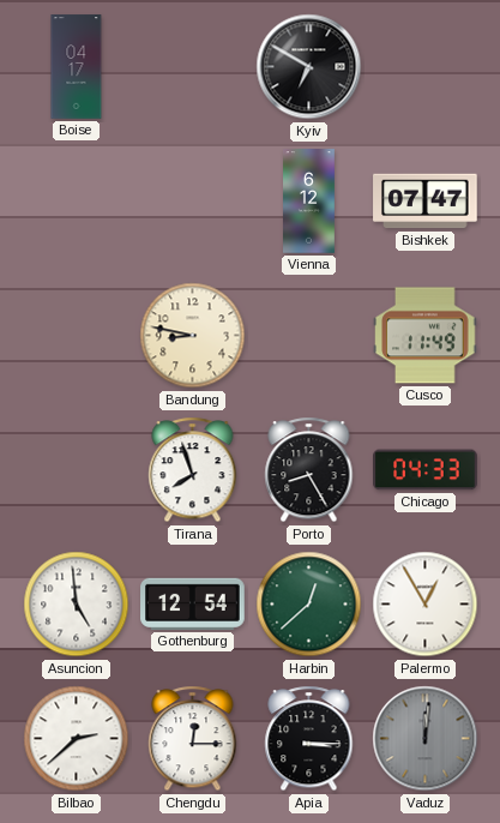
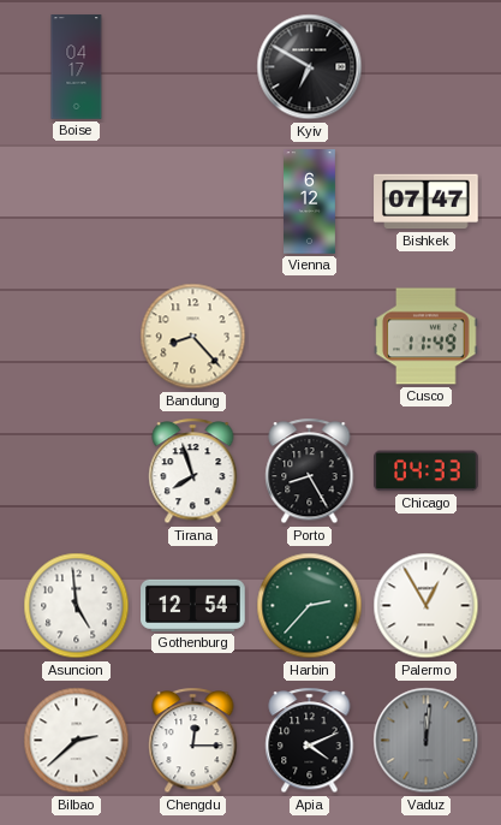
Bandung: 8:47 -> 8:23
Harbin: 12:38 -> 2:37
Apia: 3:15 -> 4:11
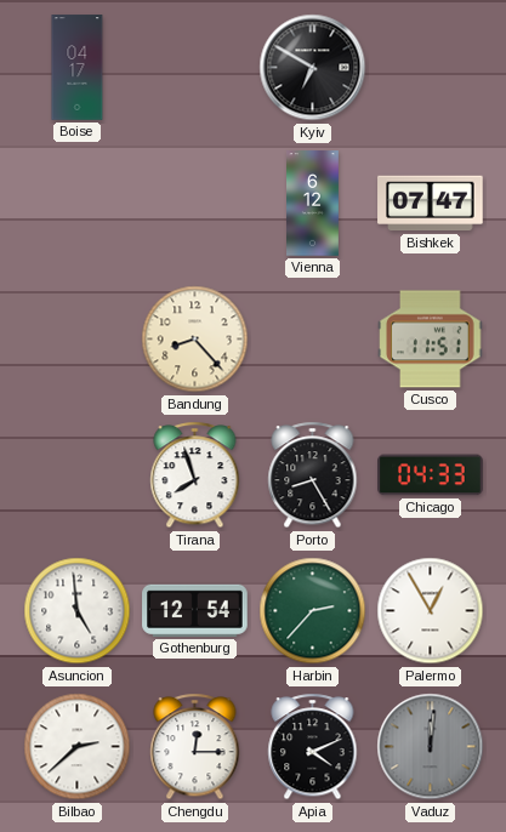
Cusco: 11:49 -> 11:51
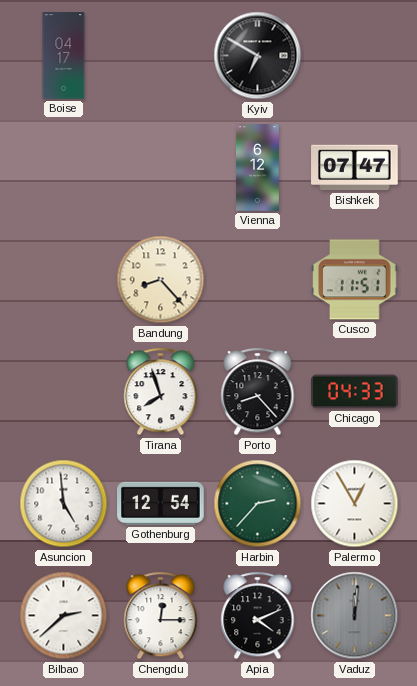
Porto: 8:25 -> 8:23
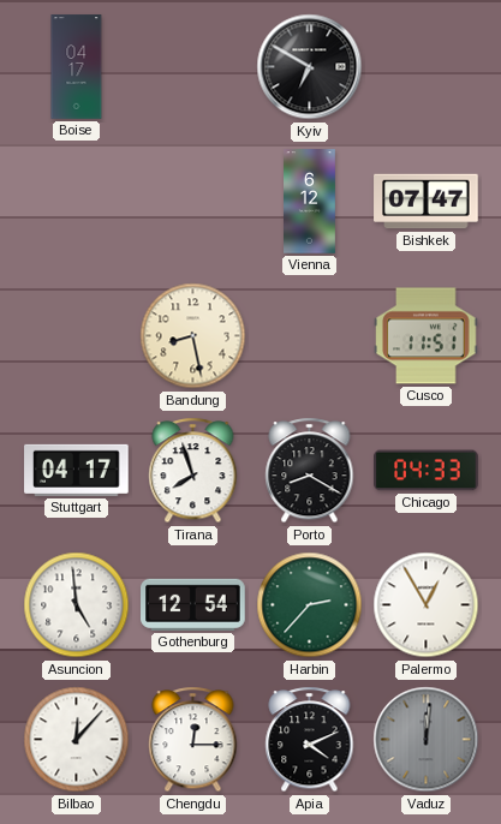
Bandung: 8:23 -> 8:28
Stuttgart: none -> 04:17
Porto: 8:23 -> 8:20
Bilbao: 2:38 -> 12:07
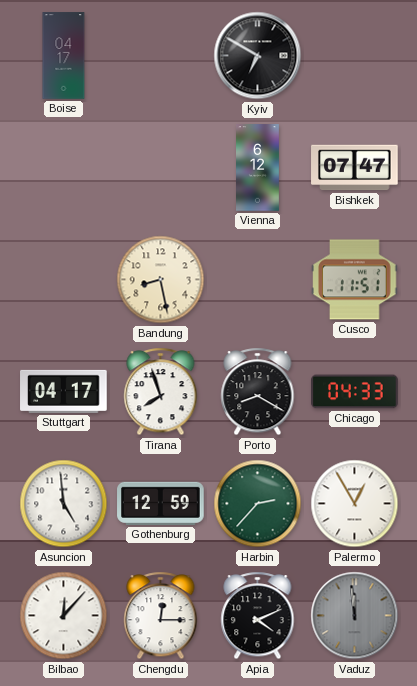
Gothenburg: 12:54 -> 12:59
Vaduz: 12:01 -> 11:59
